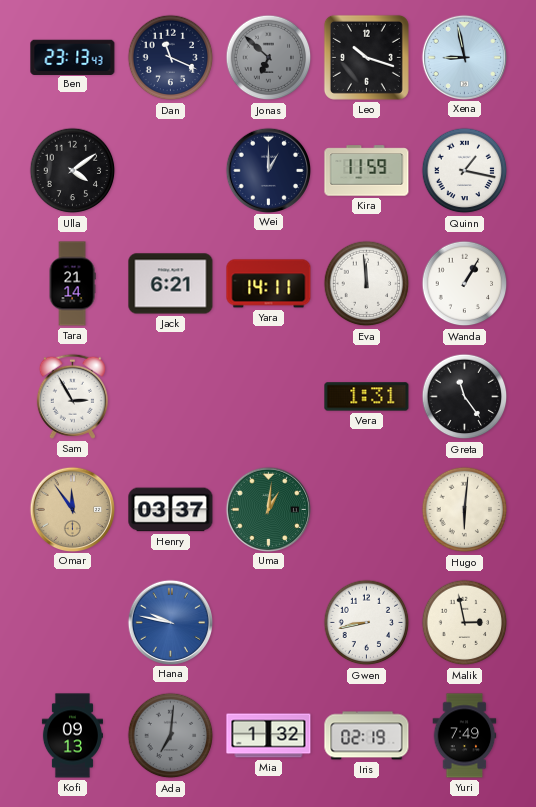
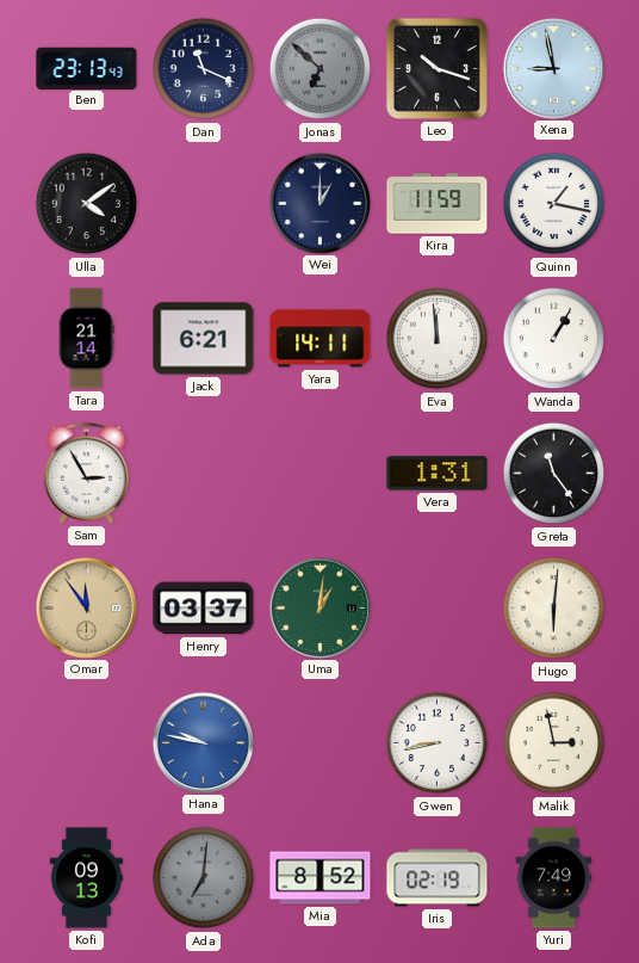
Mia: 1:32 -> 8:52
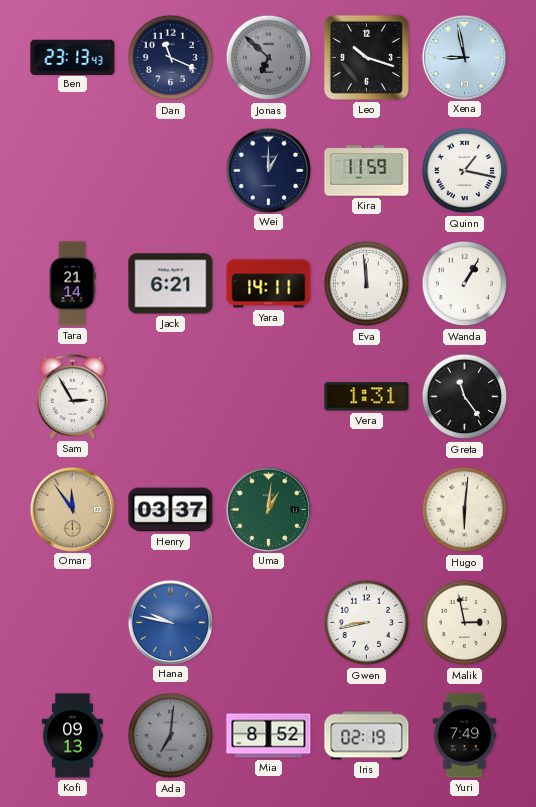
Ulla: 4:09 -> none
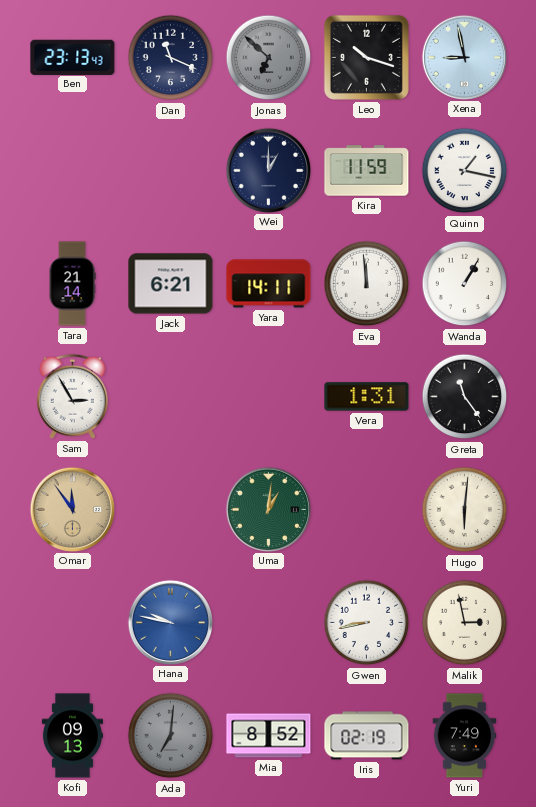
Henry: 03:37 -> none
